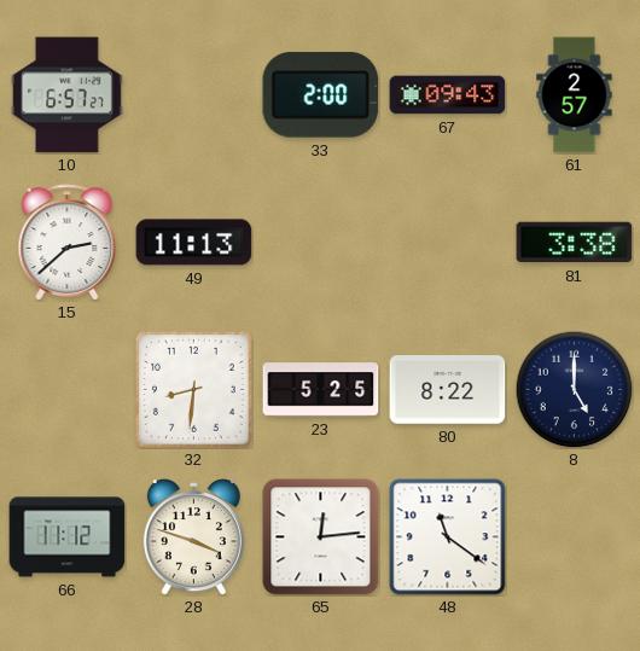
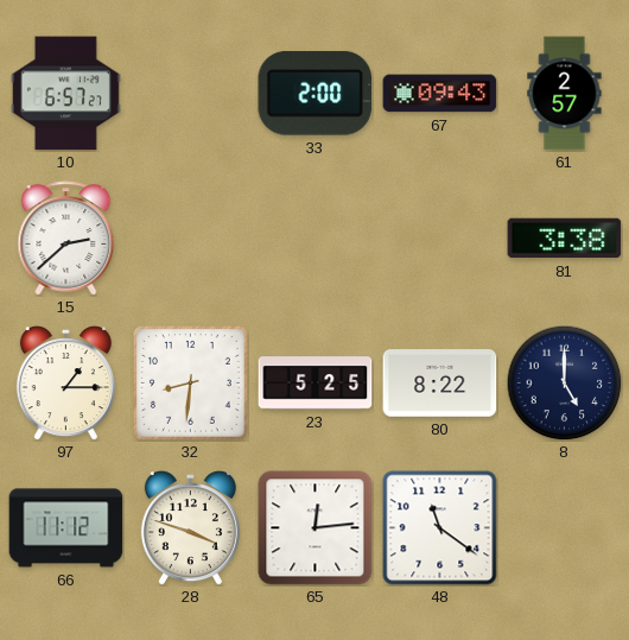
49: 11:13 -> none
97: none -> 1:15
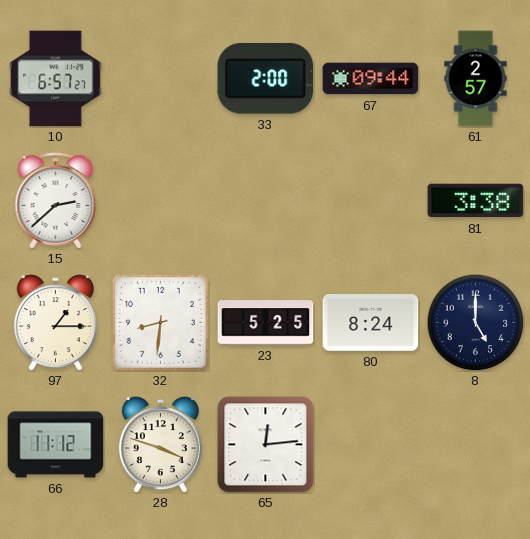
67: 09:43 -> 09:44
80: 8:22 -> 8:24
48: 11:21 -> none
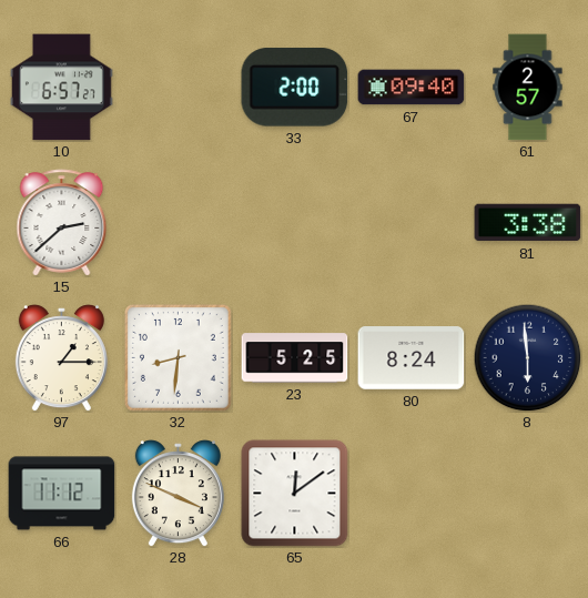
67: 09:44 -> 09:40
8: 5:00 -> 5:59
28: 3:48 -> 3:49
65: 12:14 -> 12:09
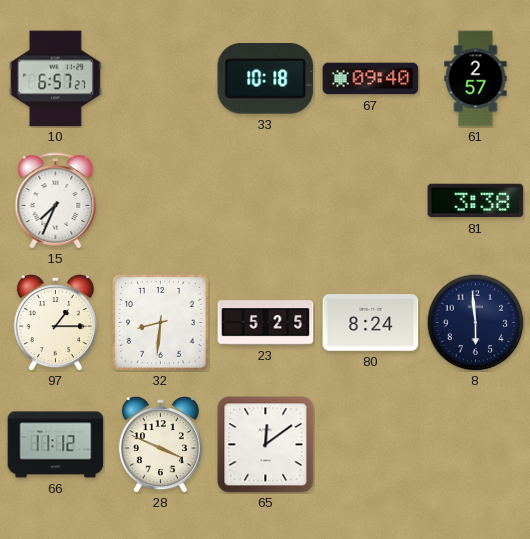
33: 2:00 -> 10:18
15: 2:38 -> 7:34
